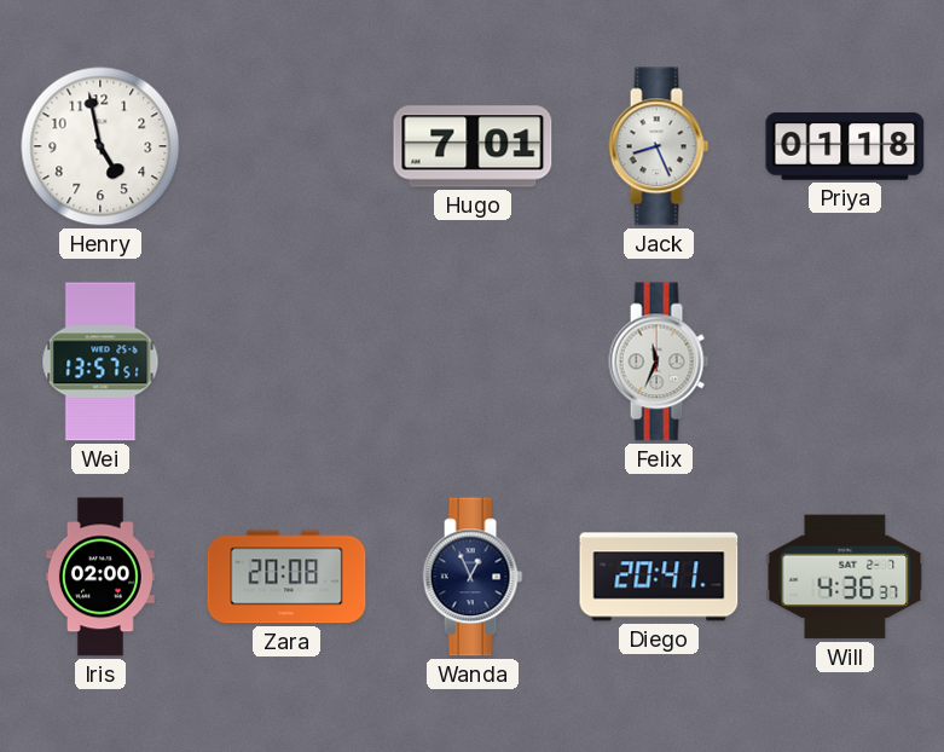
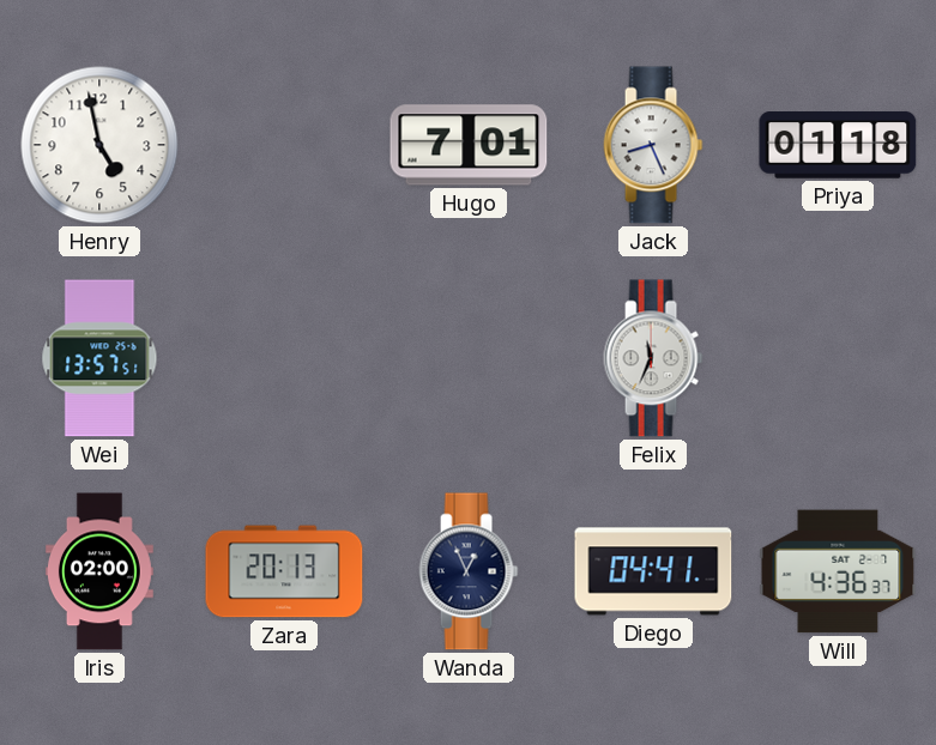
Zara: 20:08 -> 20:13
Diego: 20:41 -> 04:41
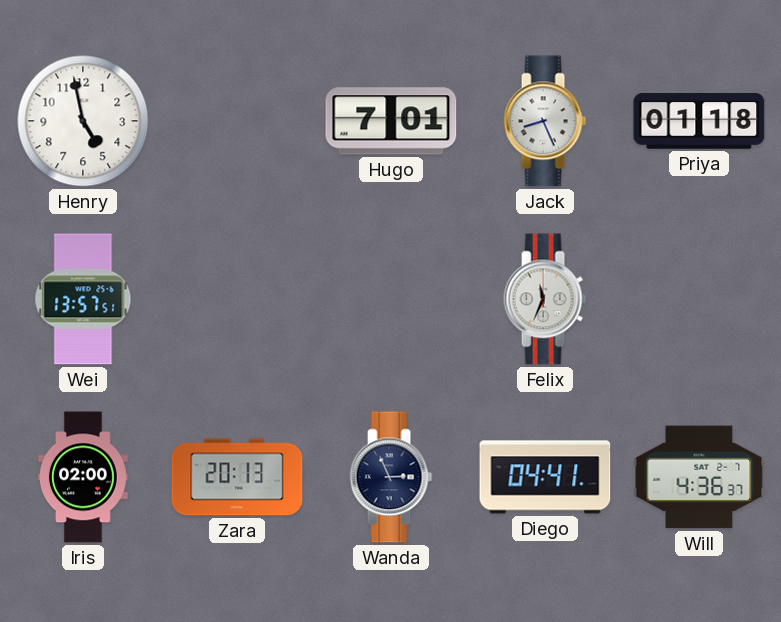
Wanda: 12:56 -> 2:56
